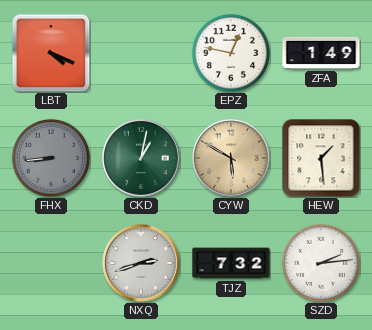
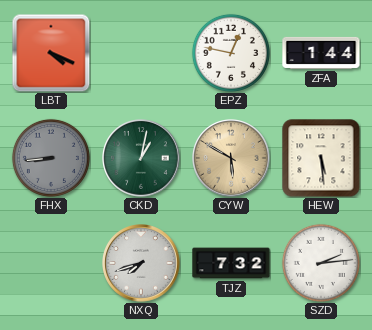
ZFA: 1:49 -> 1:44
HEW: 1:29 -> 5:29
NXQ: 2:42 -> 7:42
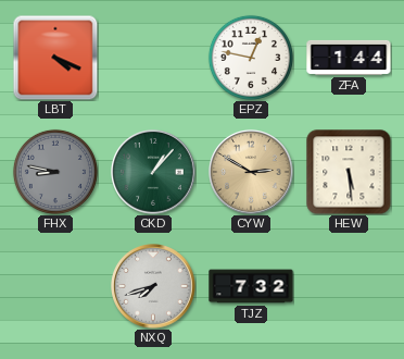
FHX: 8:44 -> 8:47
CKD: 1:02 -> 1:07
CYW: 5:50 -> 2:50
SZD: 2:14 -> none
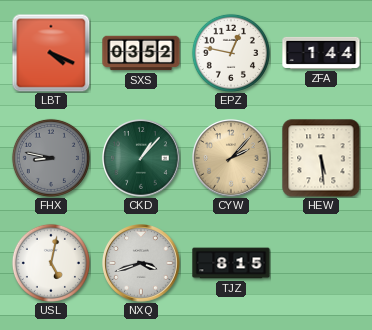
SXS: none -> 03:52
CYW: 2:50 -> 2:07
USL: none -> 5:02
NXQ: 7:42 -> 3:42
TJZ: 7:32 -> 8:15
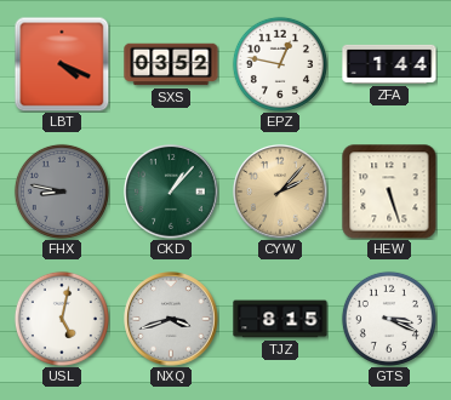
HEW: 5:29 -> 5:27
GTS: none -> 3:19
